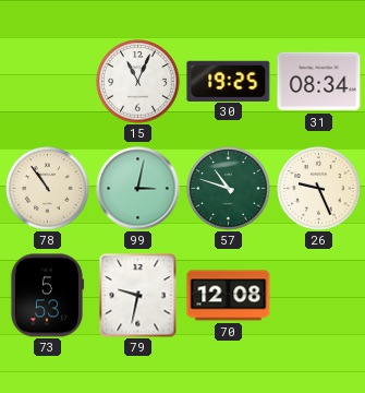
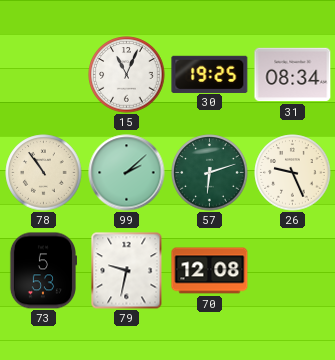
99: 3:02 -> 2:08
57: 10:48 -> 6:12
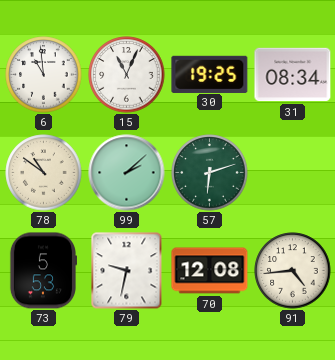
6: none -> 10:59
78: 10:54 -> 10:51
26: 9:26 -> none
91: none -> 4:44
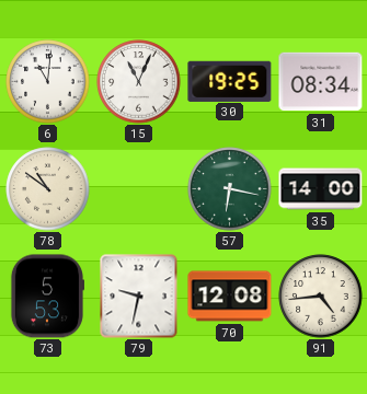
6: 10:59 -> 11:01
99: 2:08 -> none
57: 6:12 -> 6:17
35: none -> 14:00
